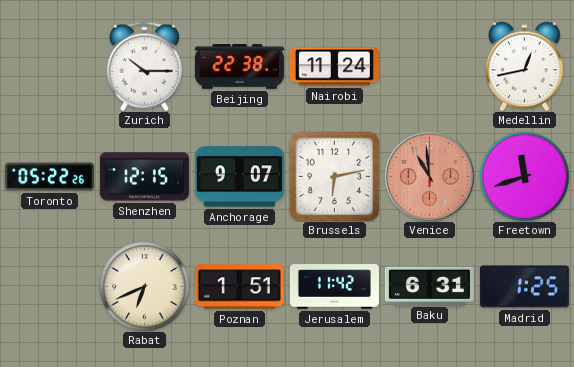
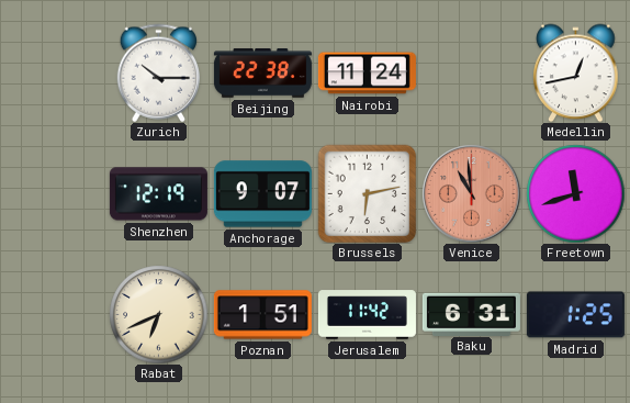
Toronto: 05:22 -> none
Shenzhen: 12:15 -> 12:19
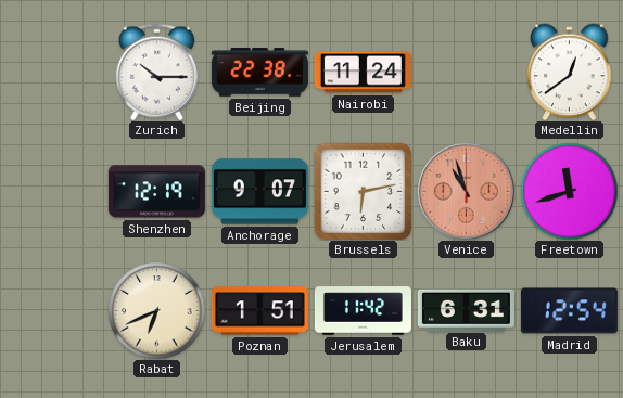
Medellin: 12:43 -> 12:39
Venice: 10:59 -> 10:57
Madrid: 1:25 -> 12:54
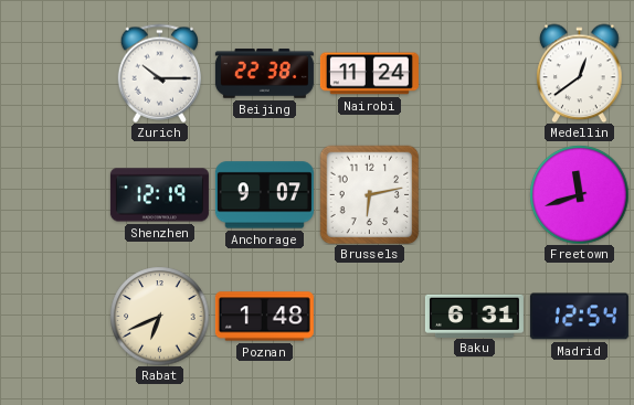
Venice: 10:57 -> none
Poznan: 1:51 -> 1:48
Jerusalem: 11:42 -> none
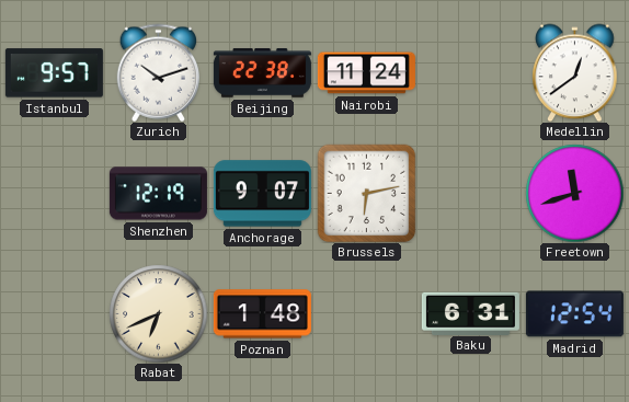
Istanbul: none -> 9:57
Zurich: 10:15 -> 10:12
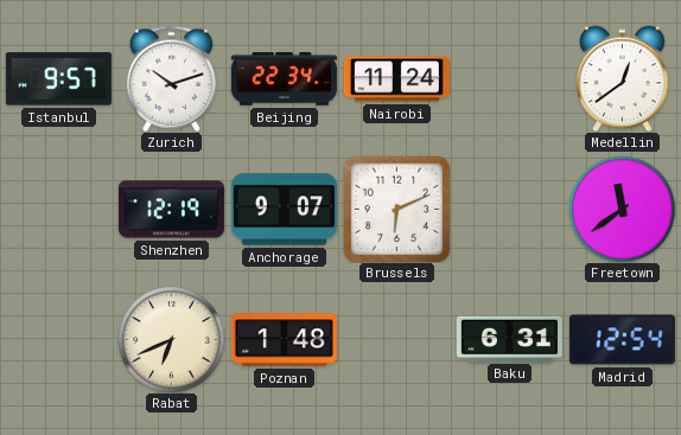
Beijing: 22:38 -> 22:34
Brussels: 6:13 -> 6:11
Freetown: 11:42 -> 11:39
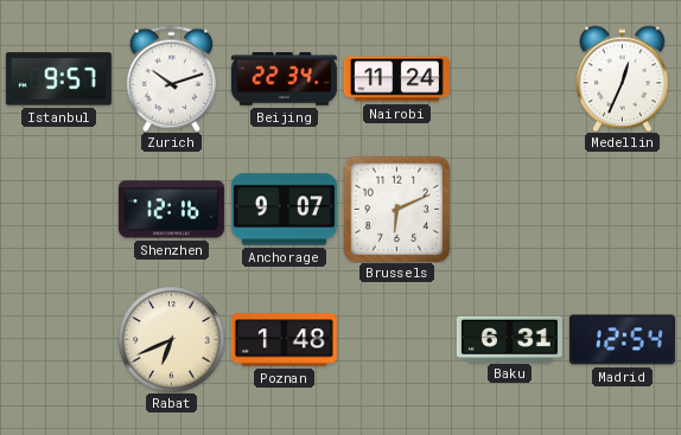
Medellin: 12:39 -> 12:34
Shenzhen: 12:19 -> 12:16
Freetown: 11:39 -> none
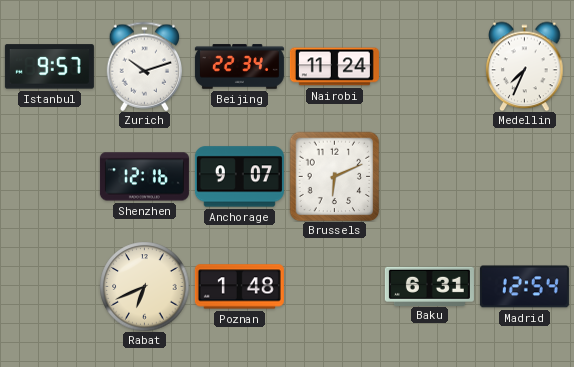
Medellin: 12:34 -> 7:34
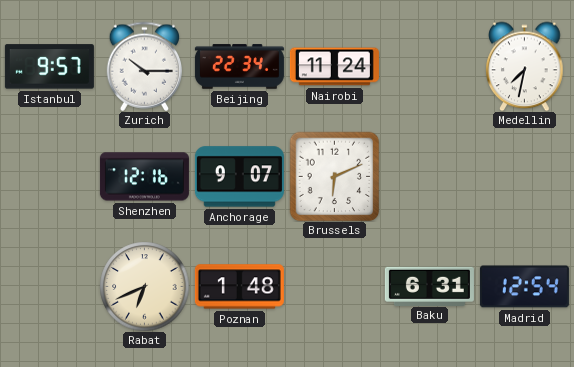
Zurich: 10:12 -> 10:15
Medellin: 7:34 -> 7:32
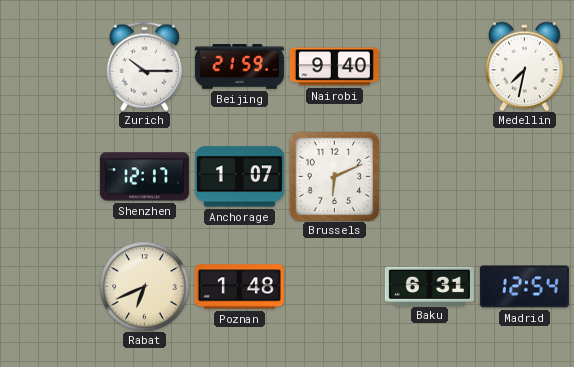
Istanbul: 9:57 -> none
Beijing: 22:34 -> 21:59
Nairobi: 11:24 -> 9:40
Shenzhen: 12:16 -> 12:17
Anchorage: 9:07 -> 1:07
